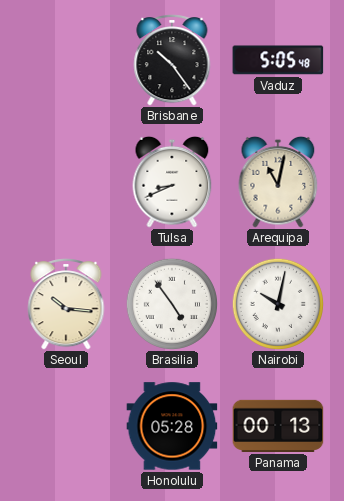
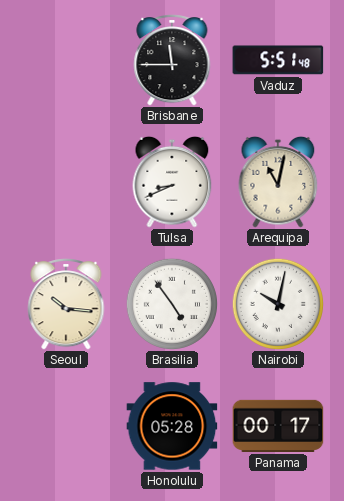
Brisbane: 10:24 -> 11:45
Vaduz: 5:05 -> 5:51
Panama: 00:13 -> 00:17
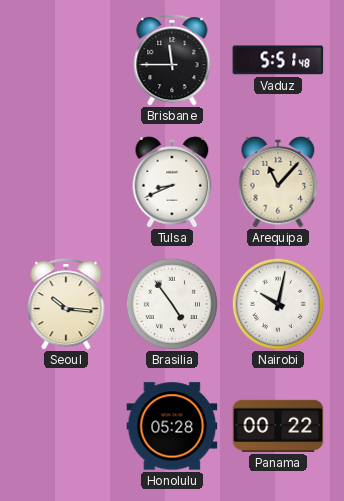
Arequipa: 11:02 -> 11:07
Panama: 00:17 -> 00:22
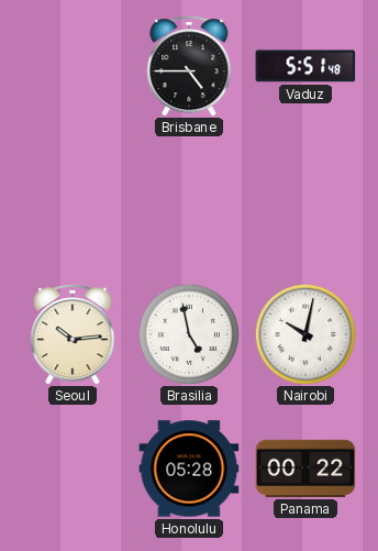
Brisbane: 11:45 -> 4:45
Tulsa: 8:41 -> none
Arequipa: 11:07 -> none
Seoul: 10:16 -> 10:14
Brasilia: 4:54 -> 4:58
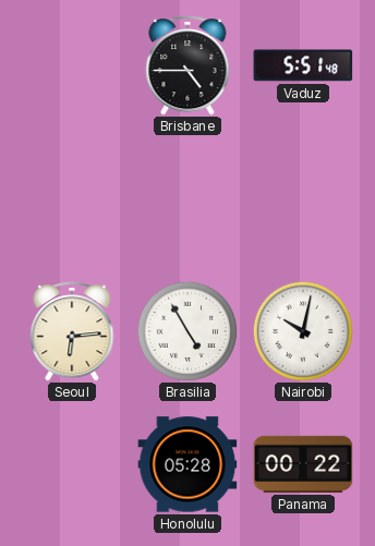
Seoul: 10:14 -> 6:14
Brasilia: 4:58 -> 4:55
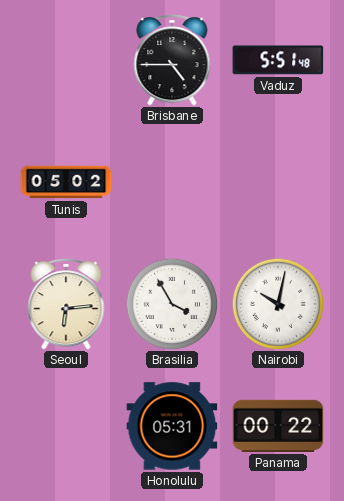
Tunis: none -> 05:02
Brasilia: 4:55 -> 3:55
Honolulu: 05:28 -> 05:31
